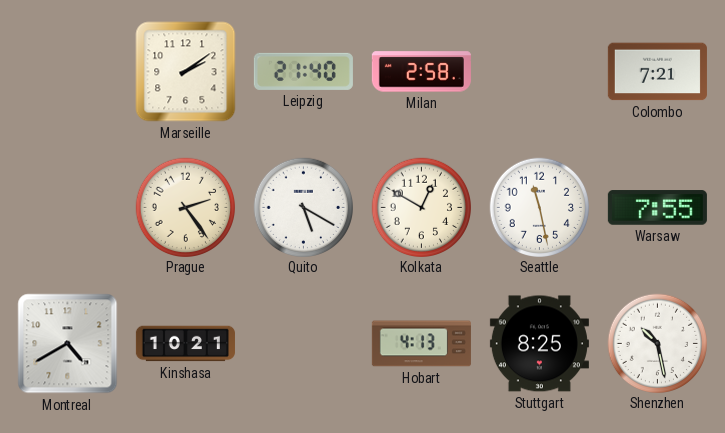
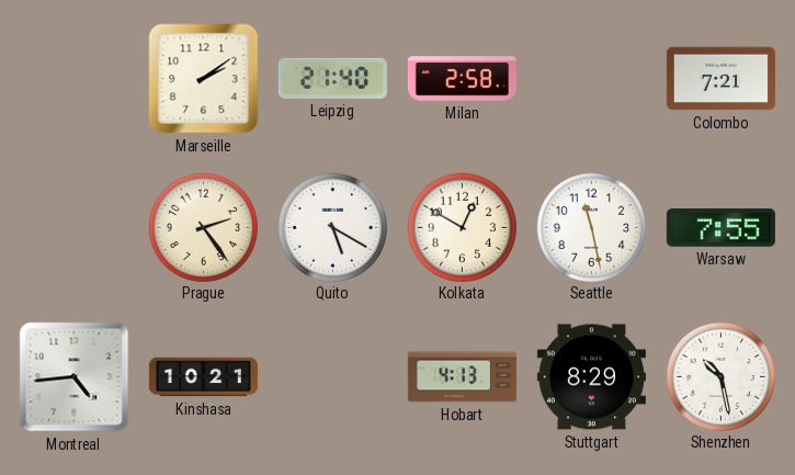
Montreal: 4:40 -> 4:44
Stuttgart: 8:25 -> 8:29
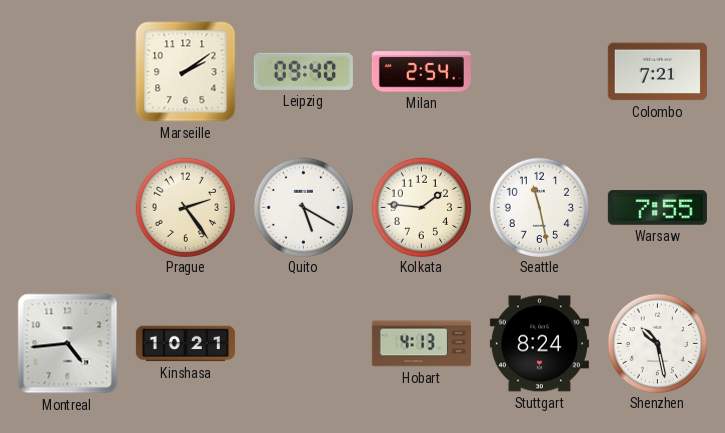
Leipzig: 21:40 -> 09:40
Milan: 2:58 -> 2:54
Kolkata: 12:50 -> 1:46
Stuttgart: 8:29 -> 8:24
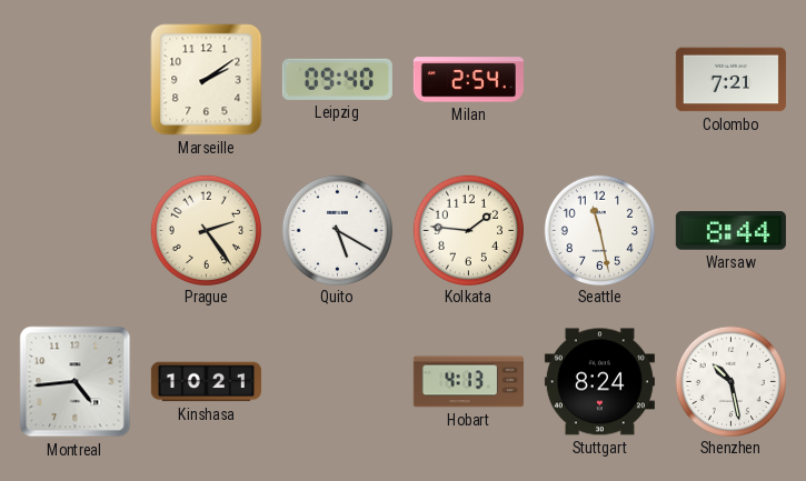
Warsaw: 7:55 -> 8:44
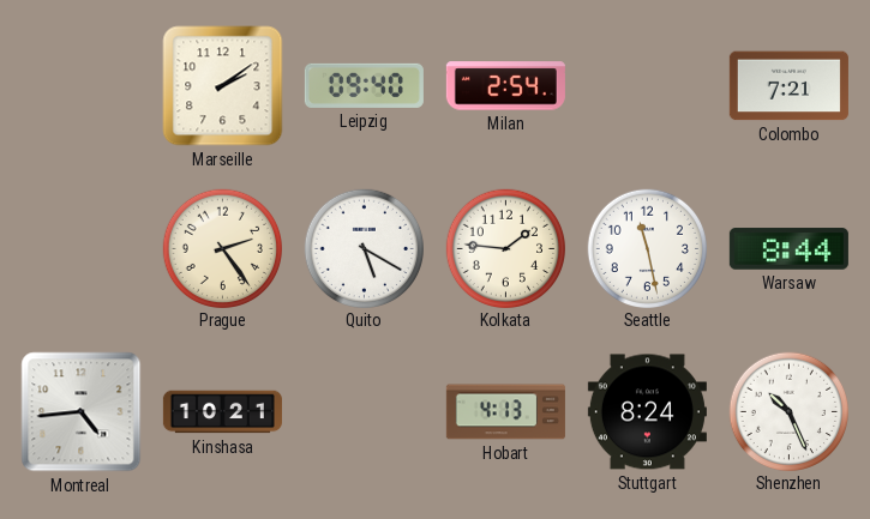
Shenzhen: 10:28 -> 10:26
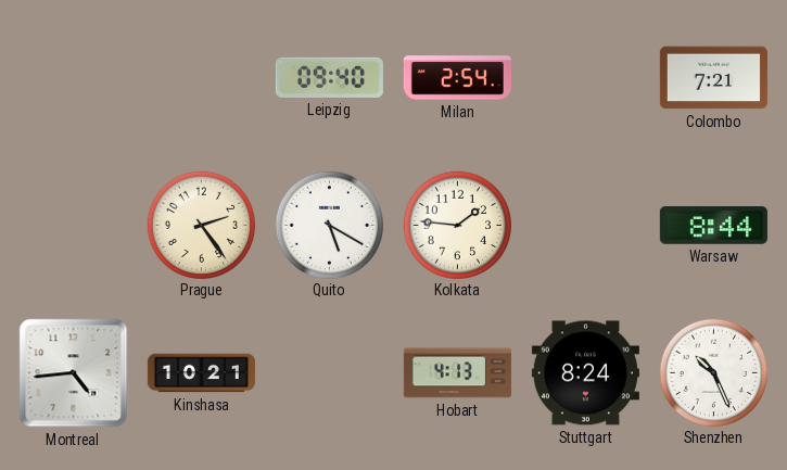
Marseille: 2:09 -> none
Seattle: 11:28 -> none
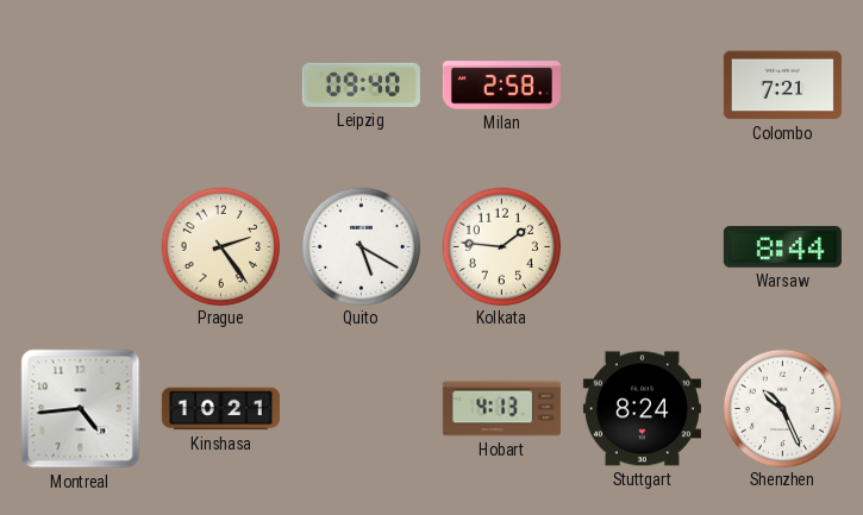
Milan: 2:54 -> 2:58
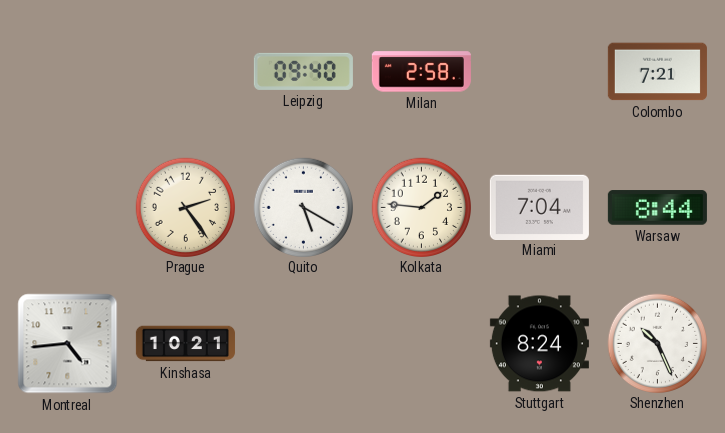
Miami: none -> 7:04
Hobart: 4:13 -> none
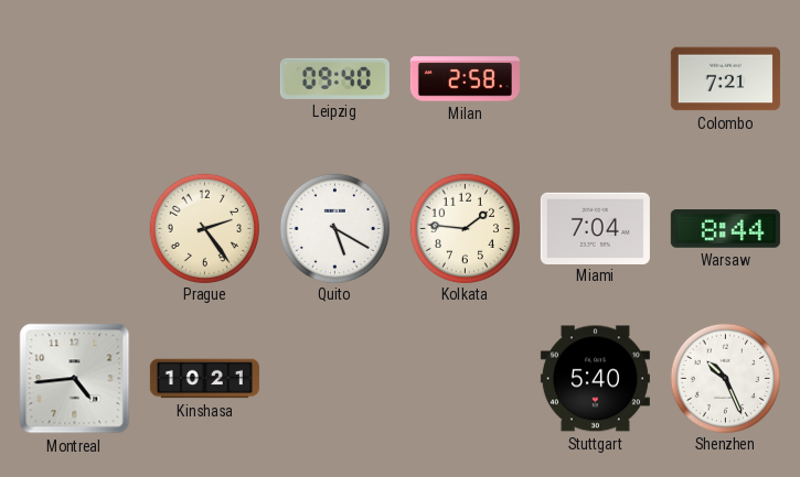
Stuttgart: 8:24 -> 5:40
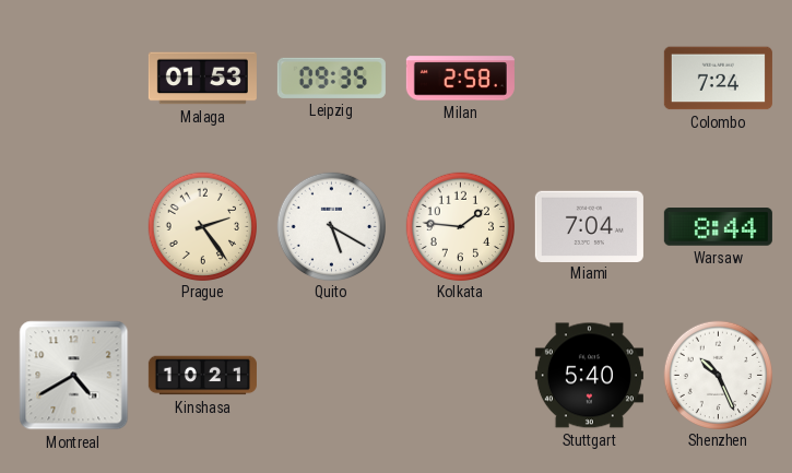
Malaga: none -> 01:53
Leipzig: 09:40 -> 09:35
Colombo: 7:21 -> 7:24
Montreal: 4:44 -> 4:40
